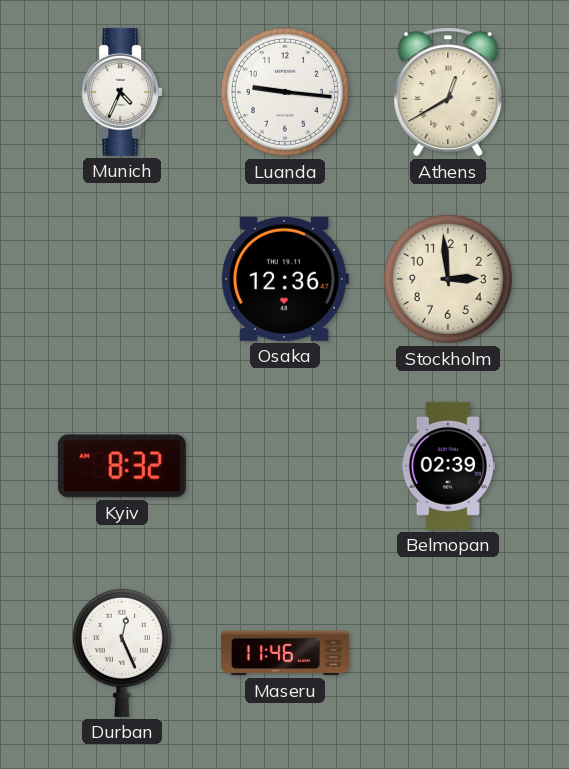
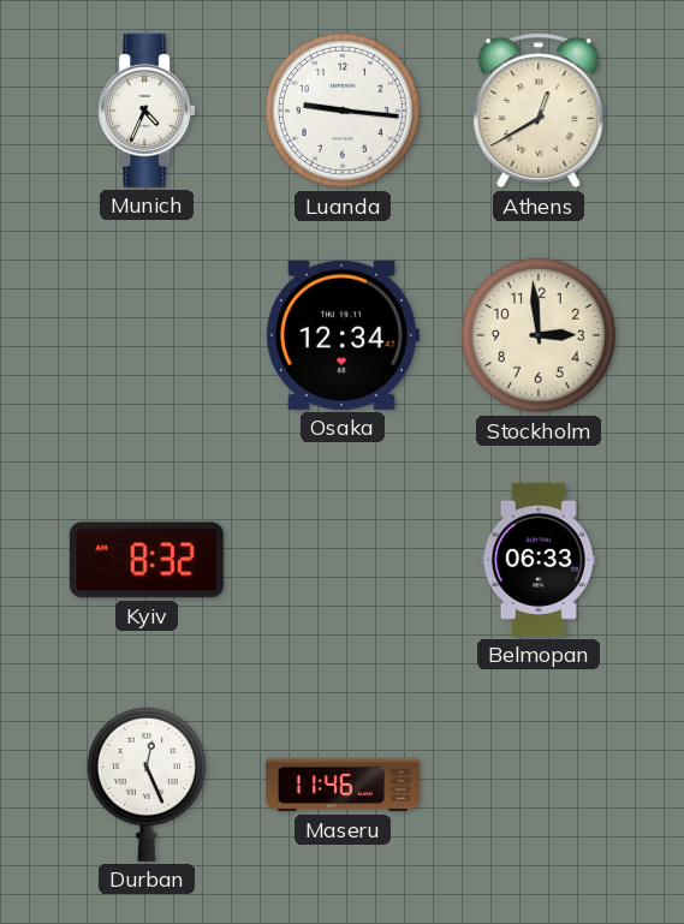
Osaka: 12:36 -> 12:34
Belmopan: 02:39 -> 06:33
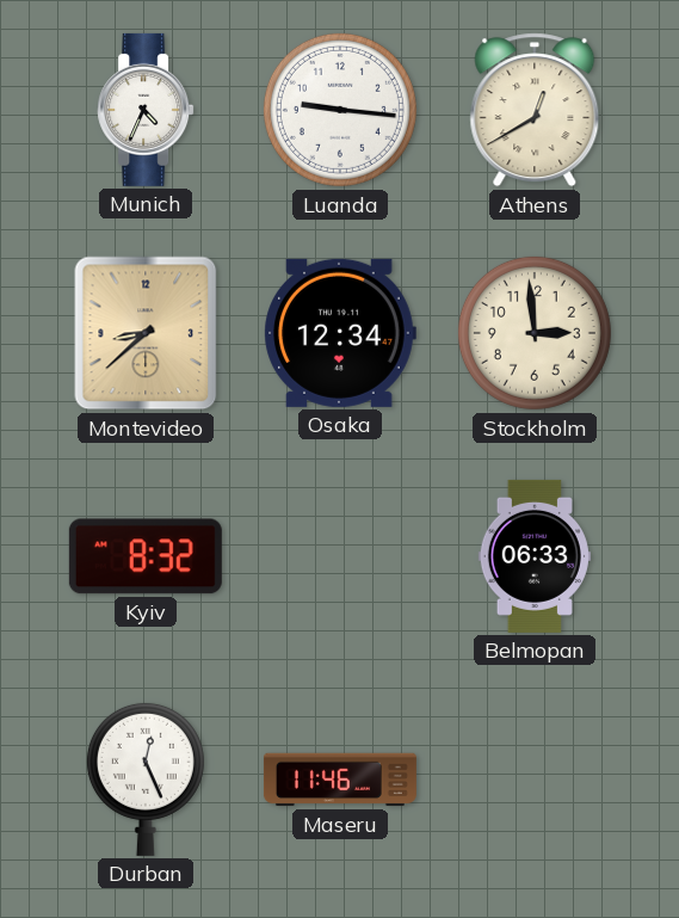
Montevideo: none -> 8:38
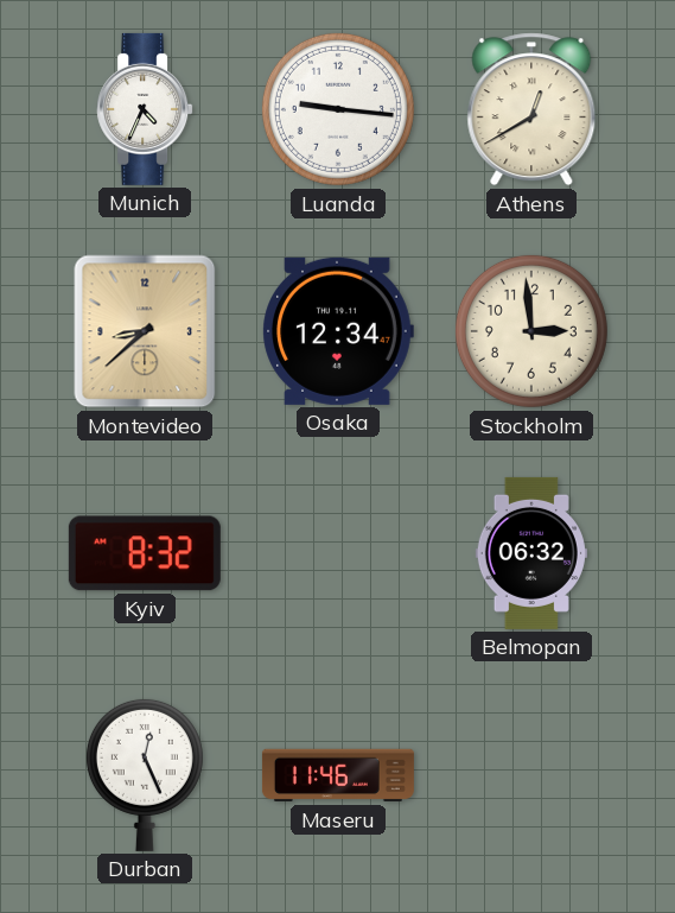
Belmopan: 06:33 -> 06:32
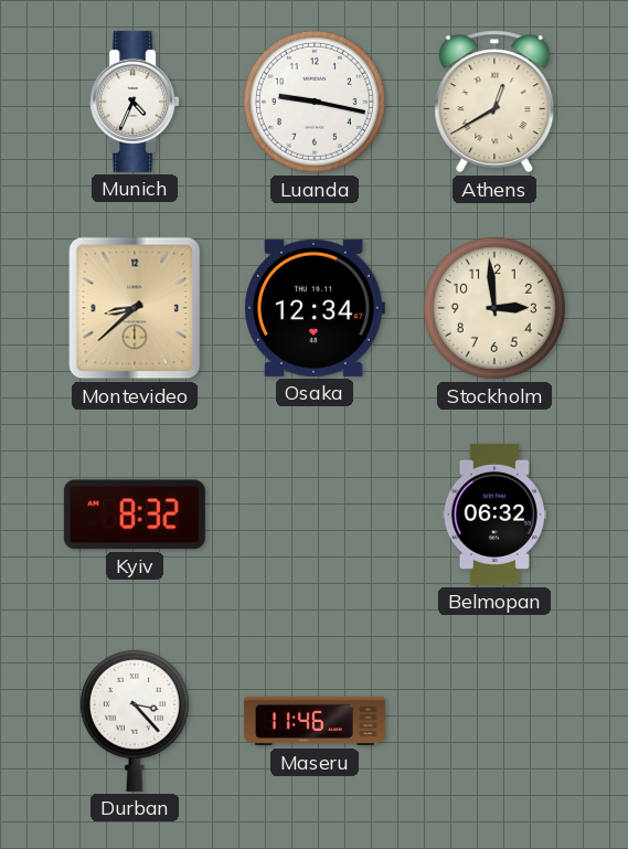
Luanda: 9:16 -> 9:17
Durban: 12:26 -> 3:23
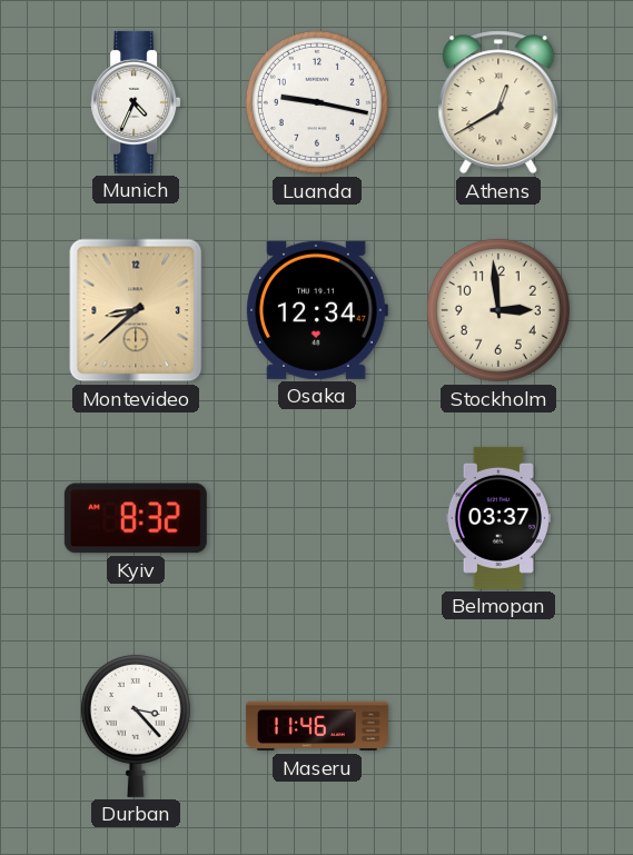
Belmopan: 06:32 -> 03:37
